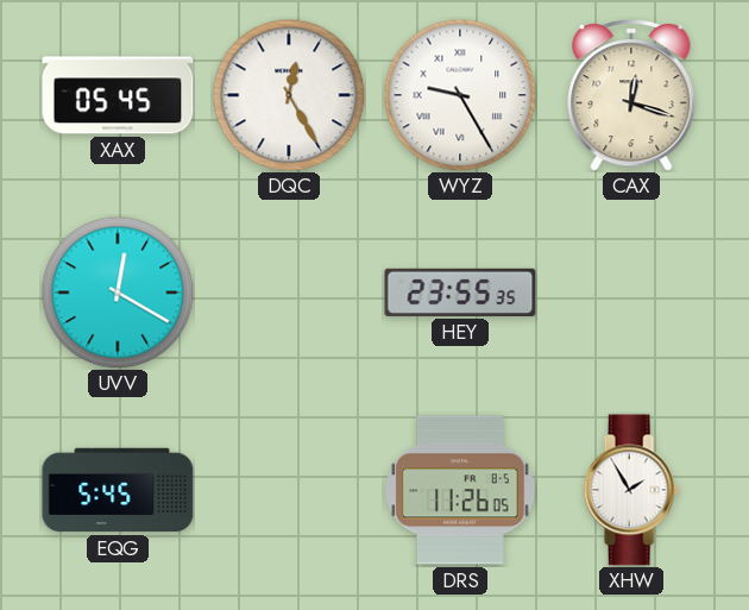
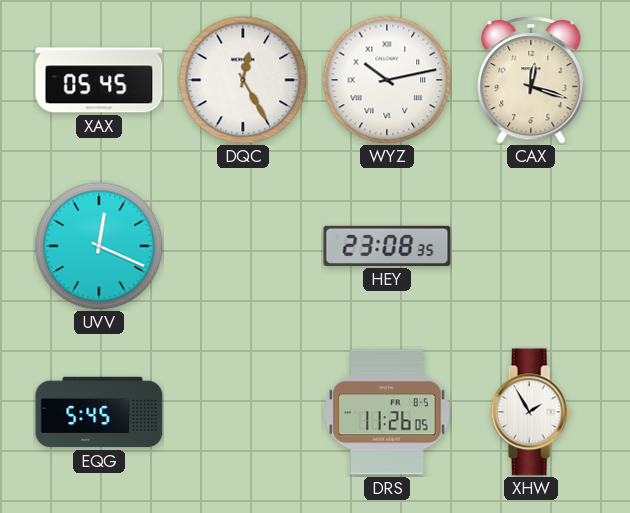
WYZ: 9:25 -> 10:13
UVV: 12:20 -> 12:19
HEY: 23:55 -> 23:08
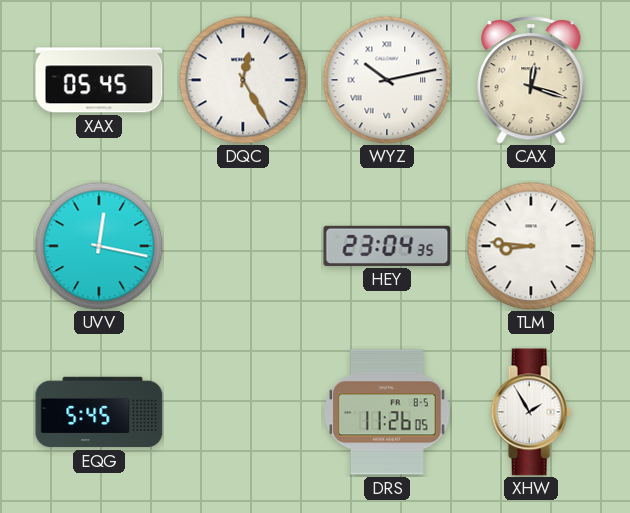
UVV: 12:19 -> 12:17
HEY: 23:08 -> 23:04
TLM: none -> 8:46
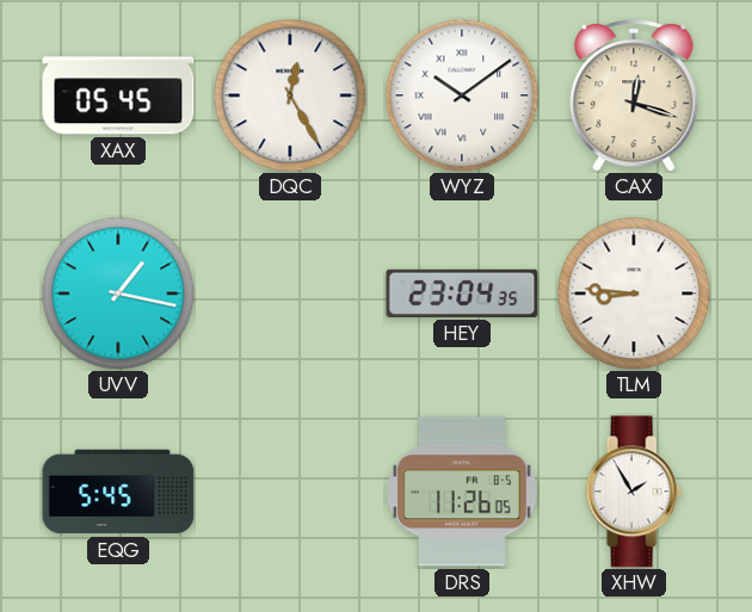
WYZ: 10:13 -> 10:09
UVV: 12:17 -> 1:17
